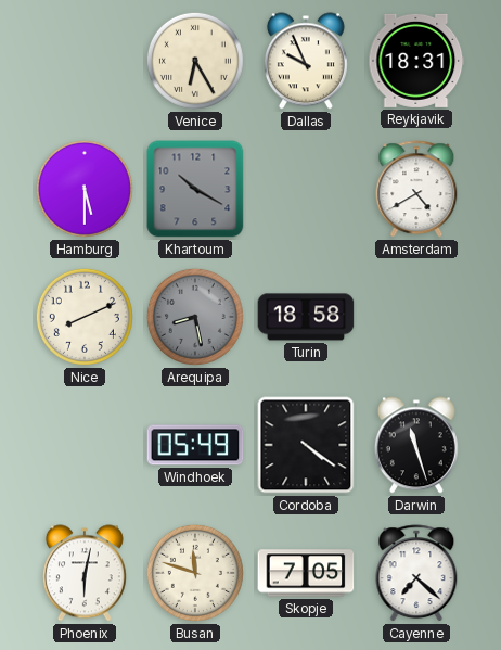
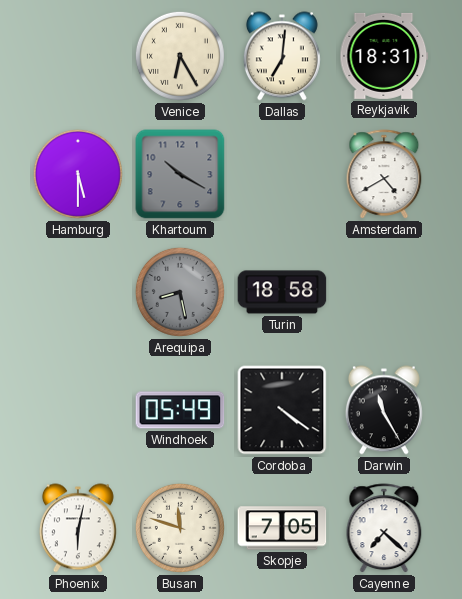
Dallas: 9:56 -> 7:01
Nice: 8:11 -> none
Darwin: 11:27 -> 11:25
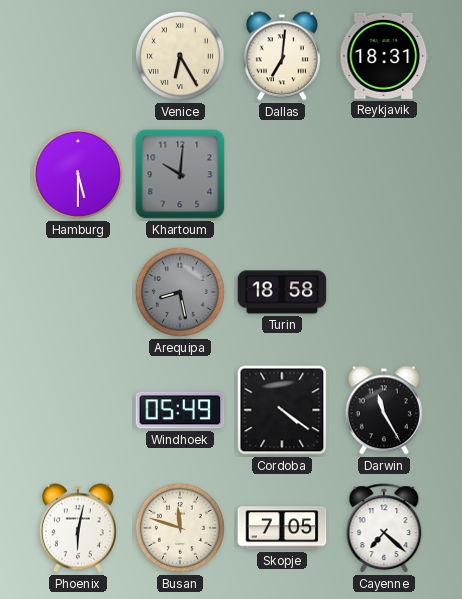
Khartoum: 10:20 -> 10:01
Amsterdam: 4:40 -> none
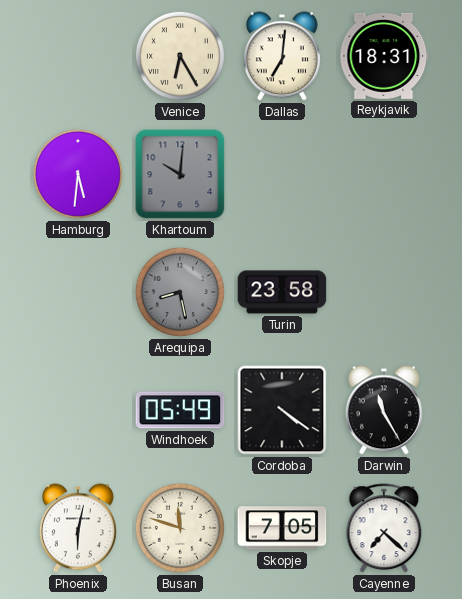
Hamburg: 5:30 -> 5:31
Turin: 18:58 -> 23:58
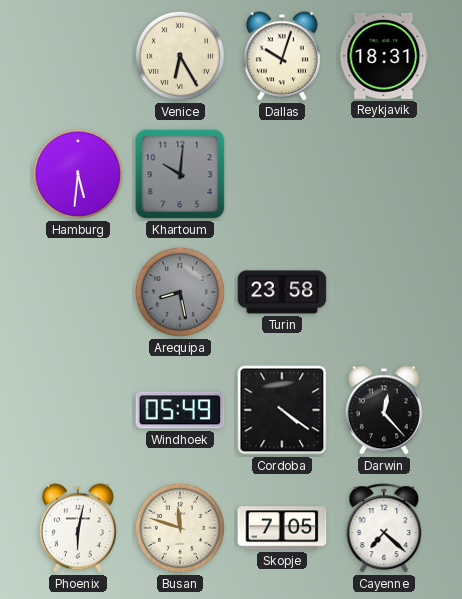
Dallas: 7:01 -> 10:03
Darwin: 11:25 -> 12:23
